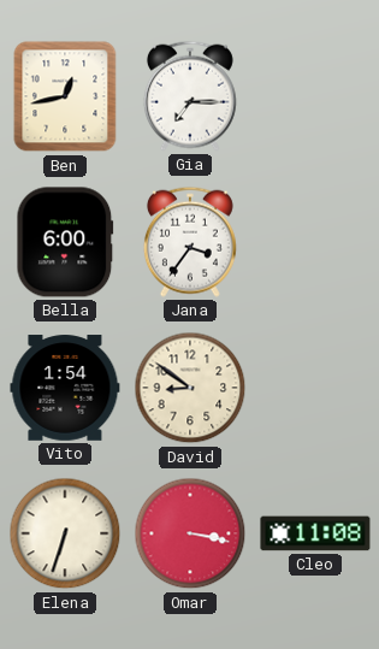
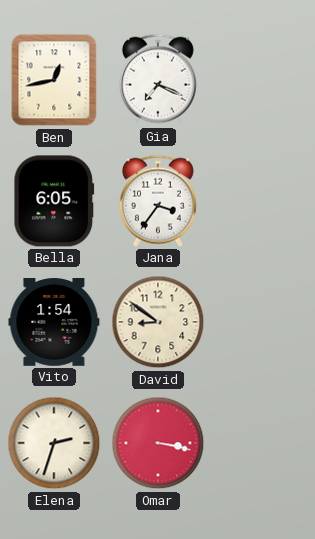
Gia: 7:15 -> 7:19
Bella: 6:00 -> 6:05
Elena: 6:33 -> 2:33
Cleo: 11:08 -> none
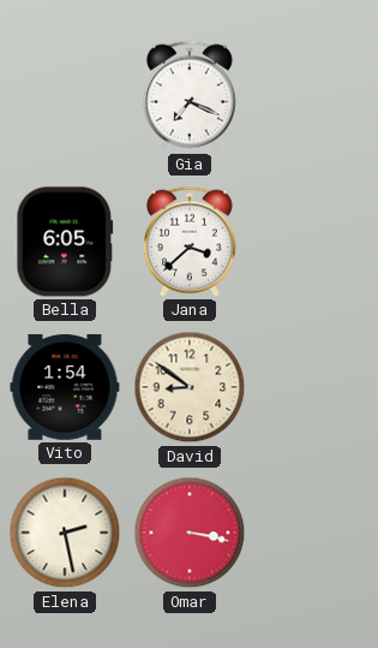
Ben: 12:43 -> none
Jana: 3:36 -> 3:38
Elena: 2:33 -> 2:28
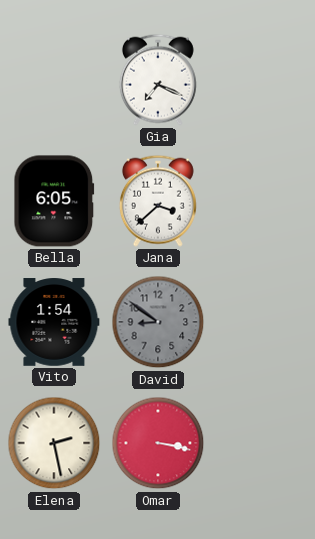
David dial: cream -> grey
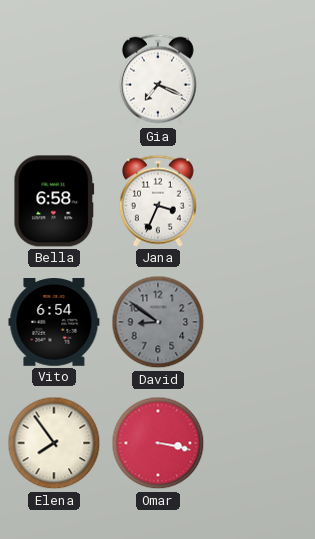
Bella: 6:05 -> 6:58
Jana: 3:38 -> 3:34
Vito: 1:54 -> 6:54
Elena: 2:28 -> 7:54
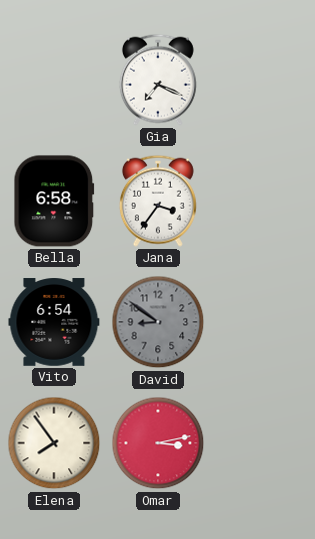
Jana: 3:34 -> 3:36
Omar: 3:17 -> 3:13
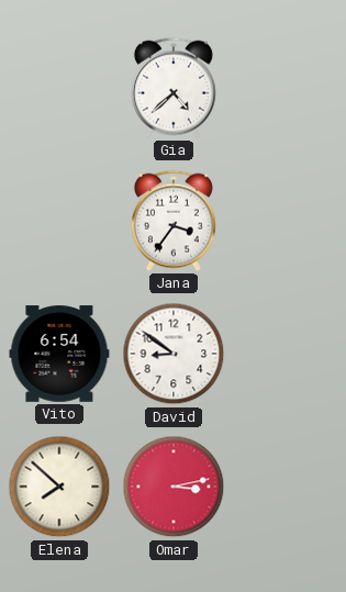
Gia: 7:19 -> 4:38
Bella: 6:58 -> none
David dial: grey -> white
Elena: 7:54 -> 7:52
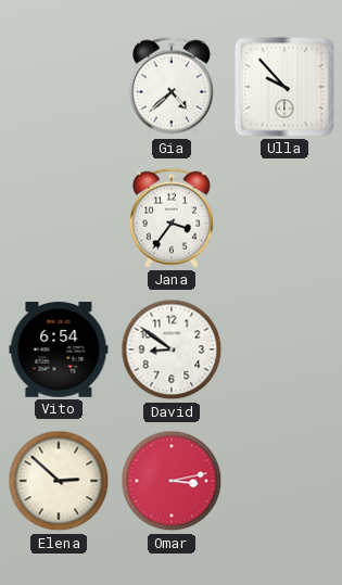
Ulla: none -> 9:53
Elena: 7:52 -> 2:52
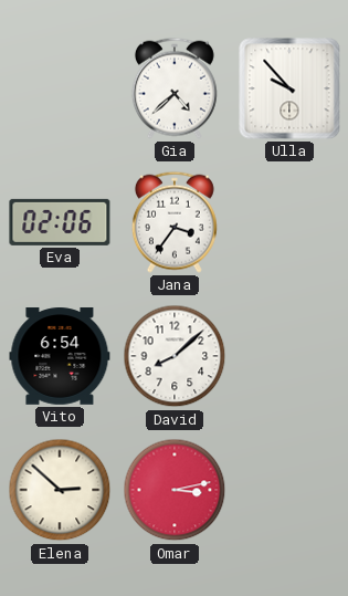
Eva: none -> 02:06
David: 8:51 -> 8:08
